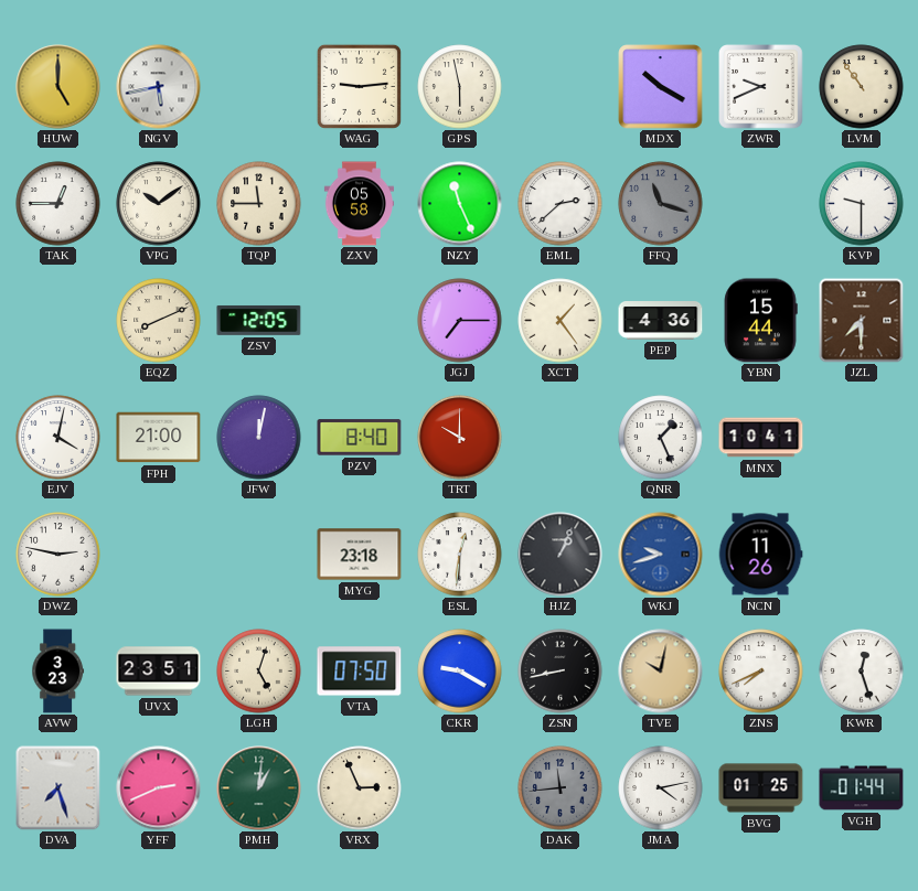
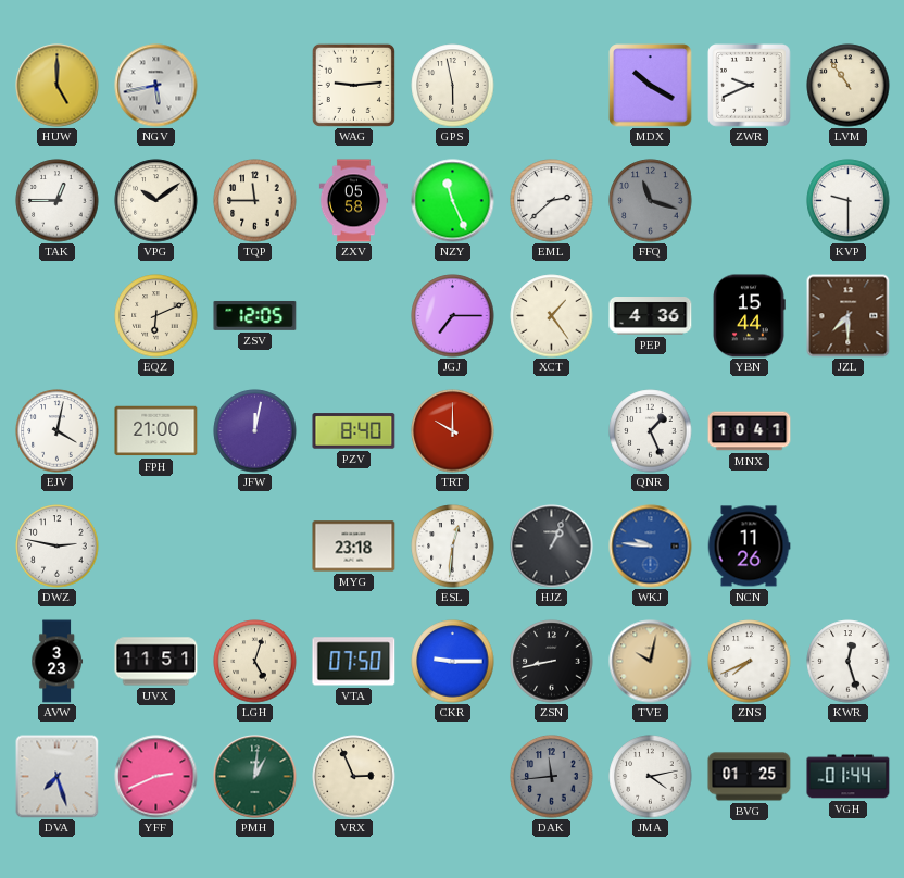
EQZ: 8:11 -> 6:11
WKJ: 9:42 -> 9:46
UVX: 23:51 -> 11:51
CKR: 9:20 -> 9:15
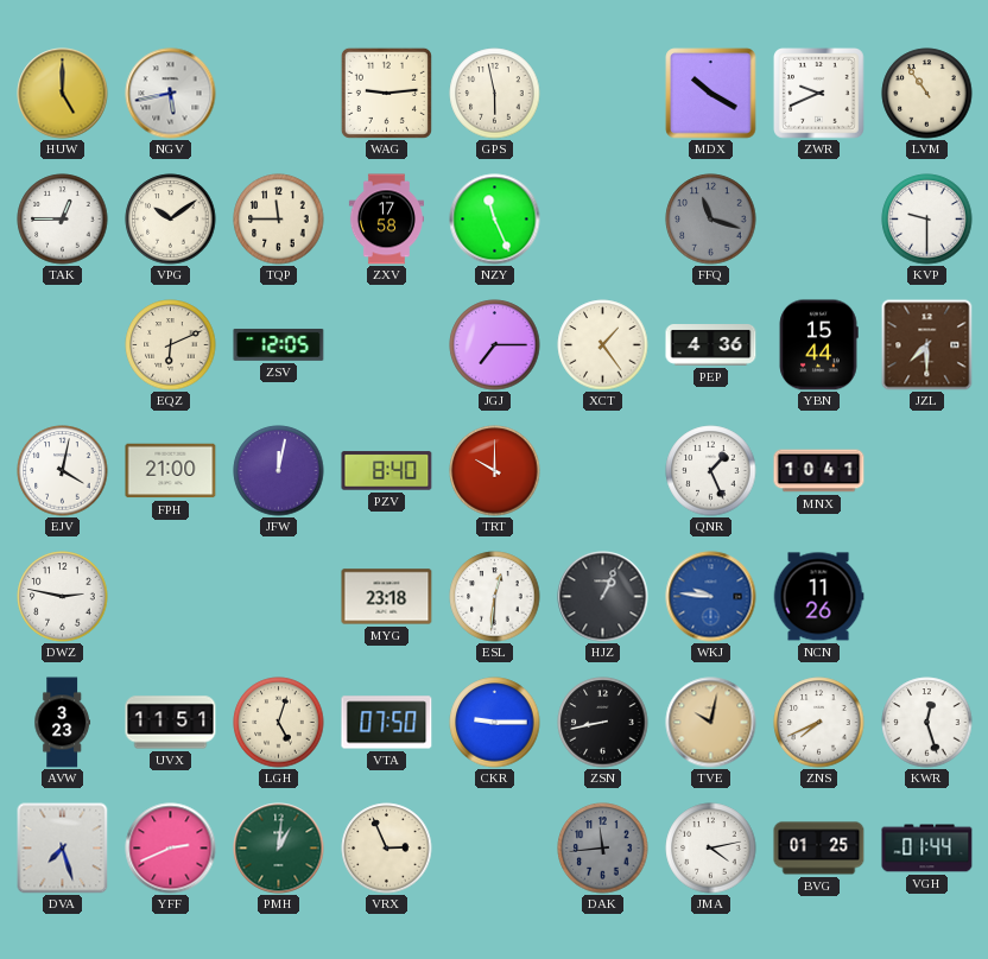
ZXV: 05:58 -> 17:58
EML: 2:38 -> none
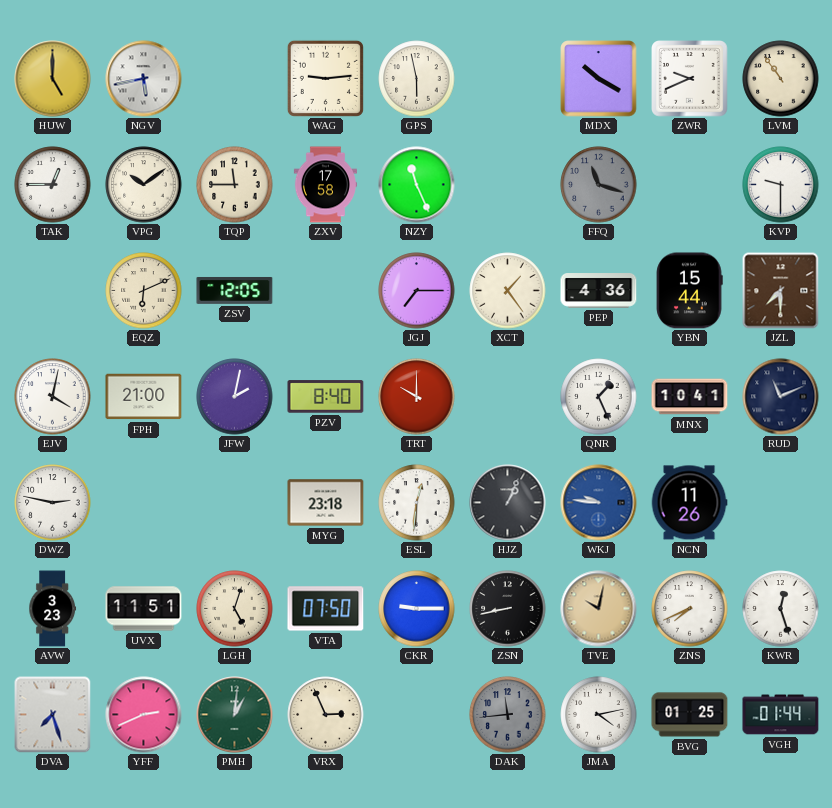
JFW: 12:02 -> 2:02
RUD: none -> 11:11
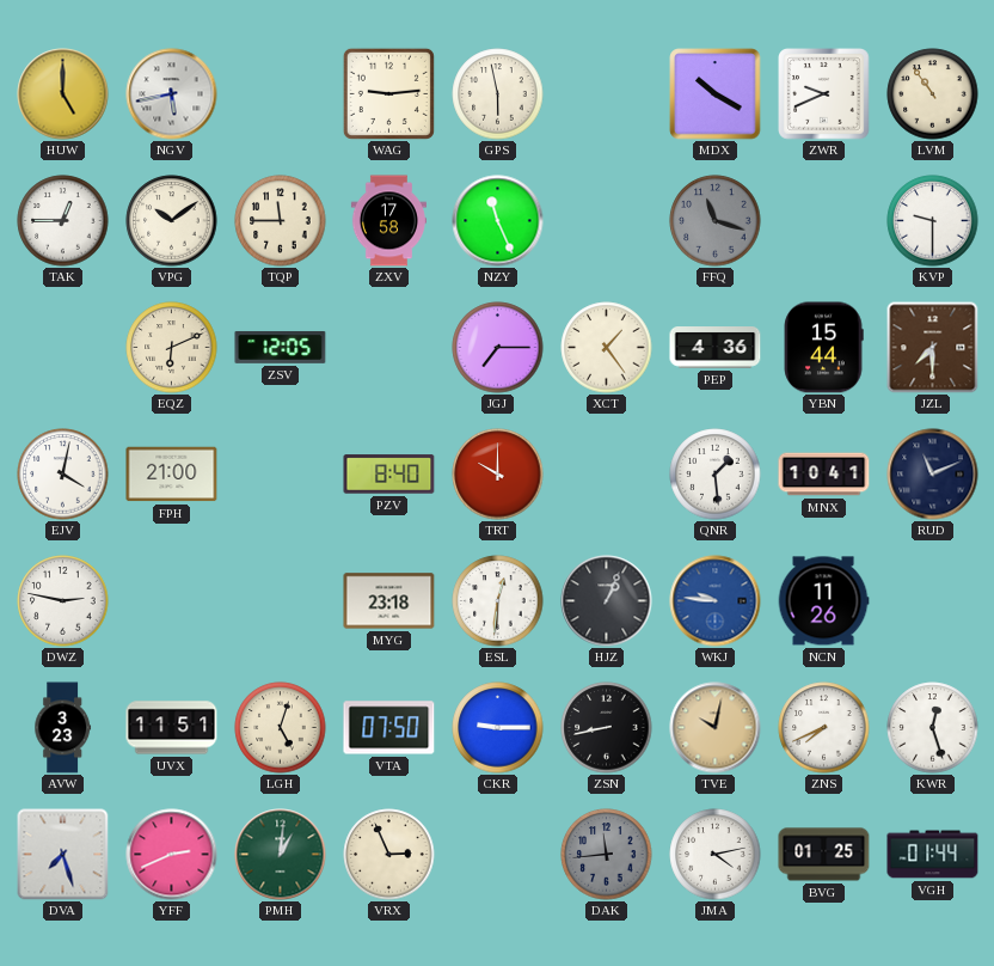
JFW: 2:02 -> none
QNR: 1:26 -> 1:29
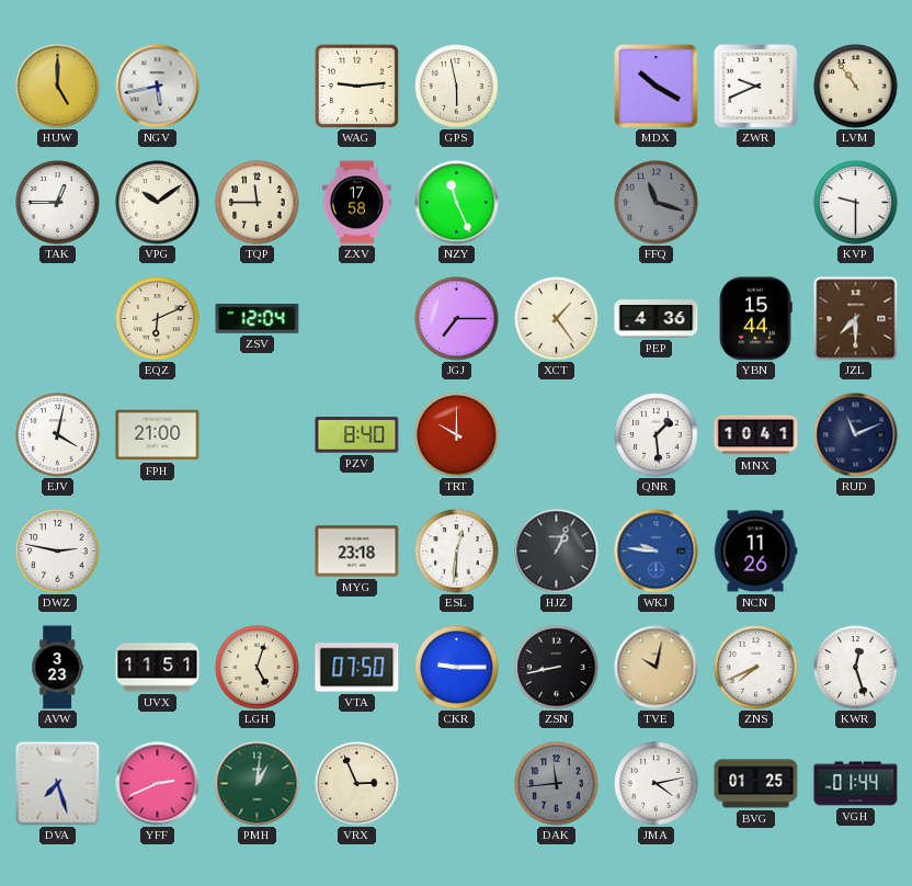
ZSV: 12:05 -> 12:04
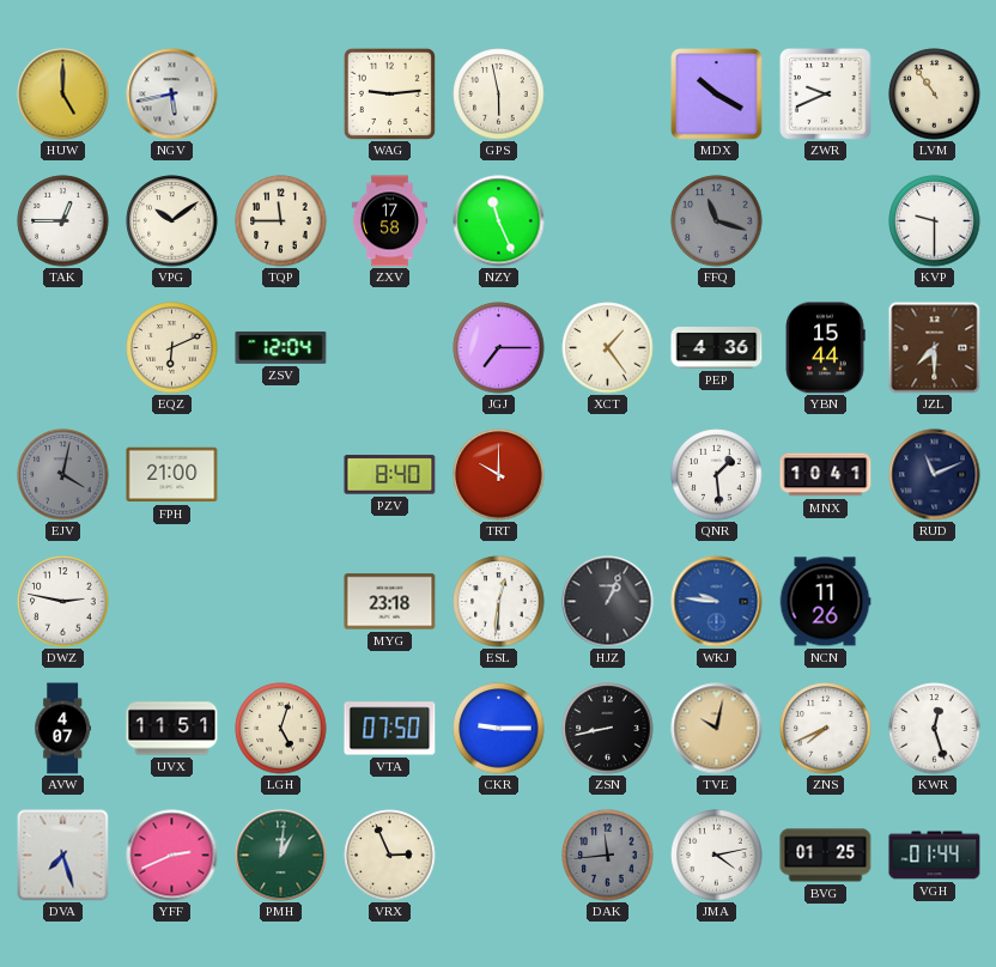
EJV dial: white -> grey
AVW: 3:23 -> 4:07
